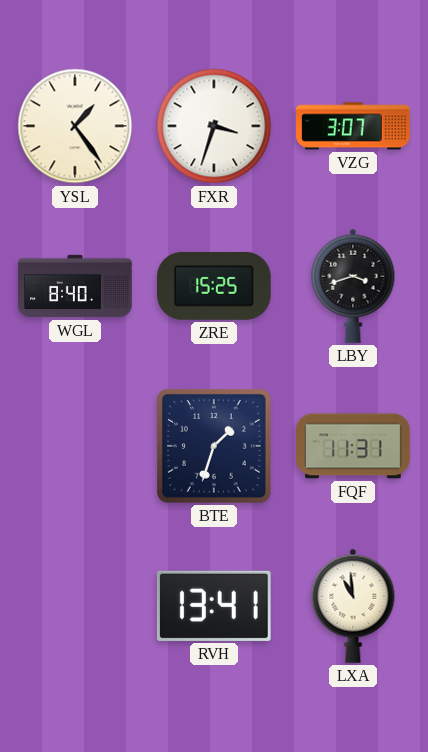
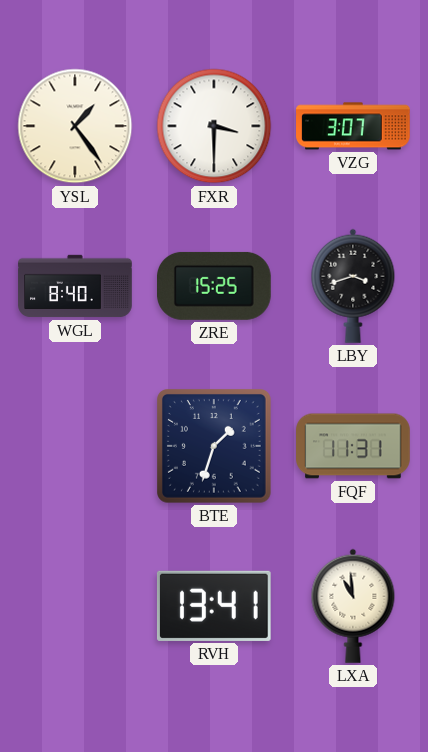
FXR: 3:33 -> 3:30
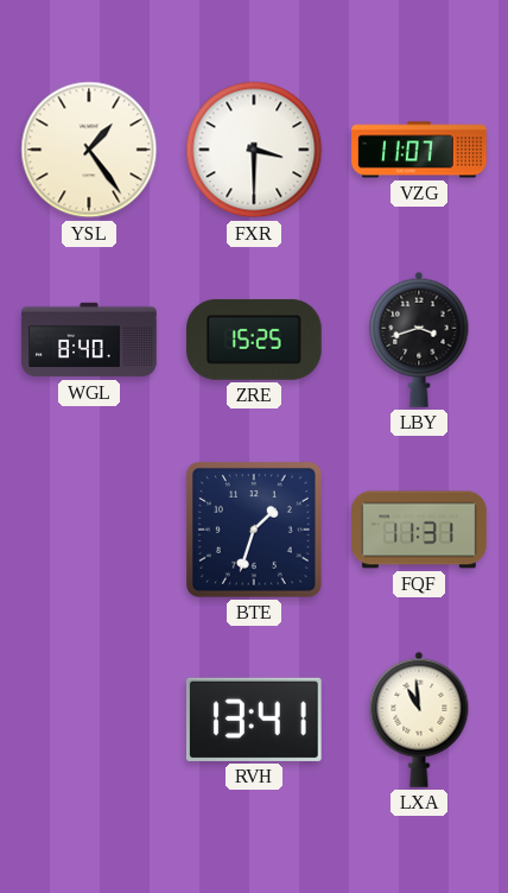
VZG: 3:07 -> 11:07
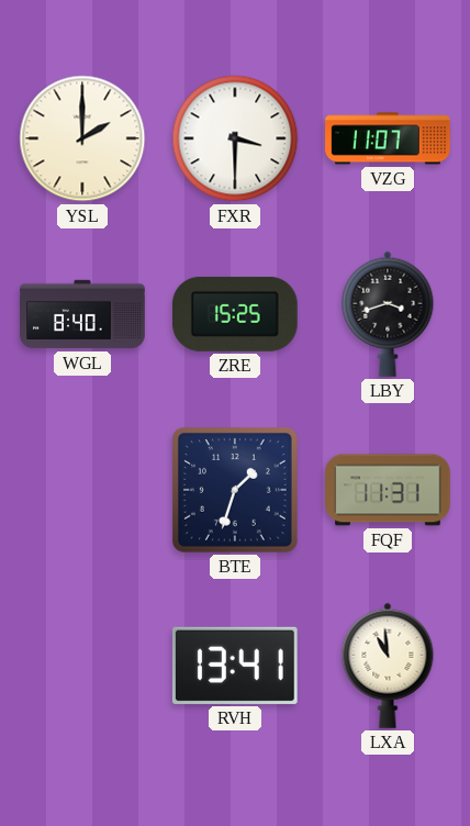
YSL: 1:24 -> 2:00
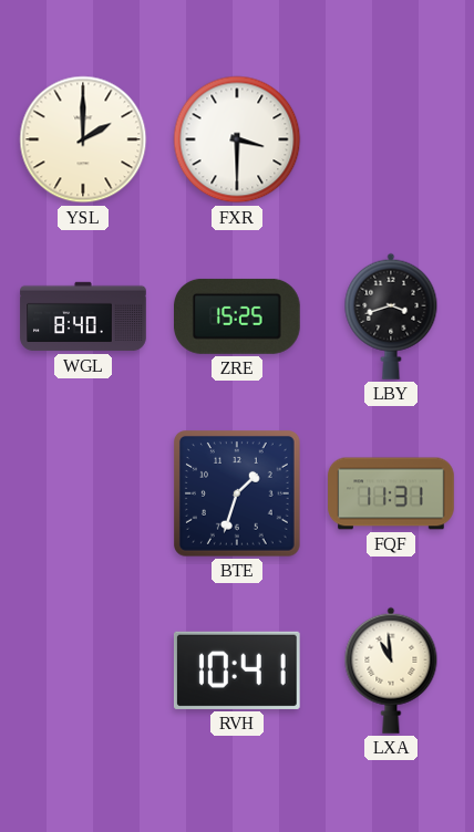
VZG: 11:07 -> none
RVH: 13:41 -> 10:41
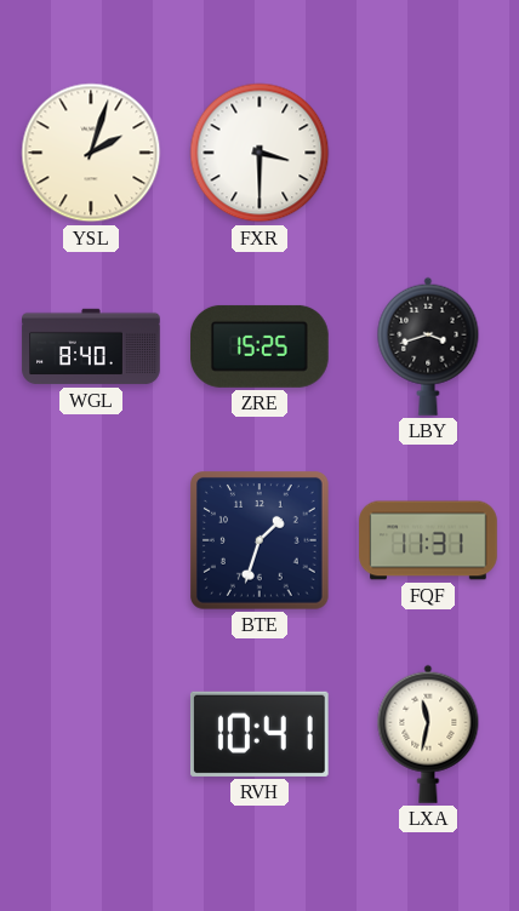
YSL: 2:00 -> 2:03
LXA: 10:59 -> 11:32
